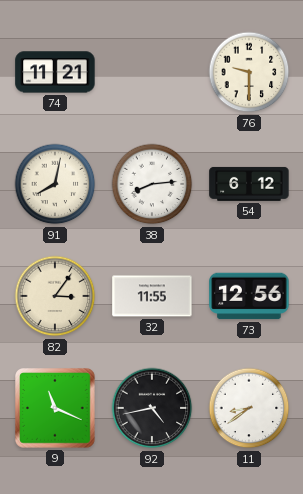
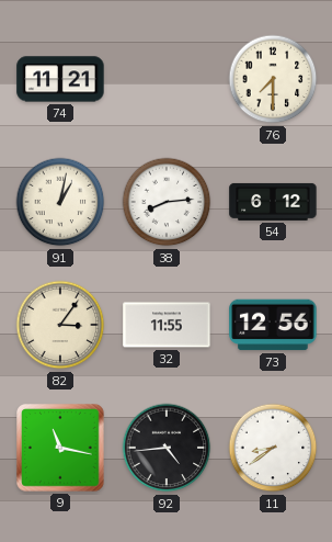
76: 9:30 -> 7:30
91: 8:02 -> 1:02
9: 11:19 -> 11:17
92: 4:43 -> 4:44
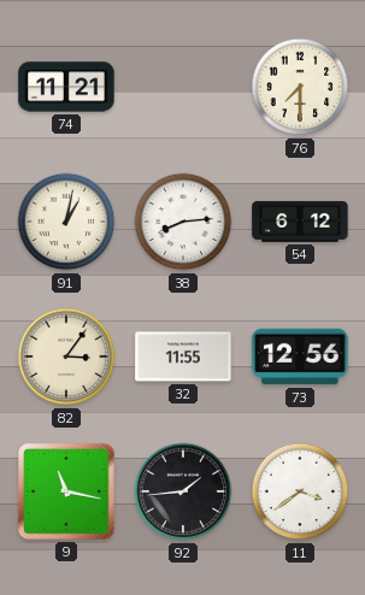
92: 4:44 -> 1:44
11: 8:39 -> 3:39
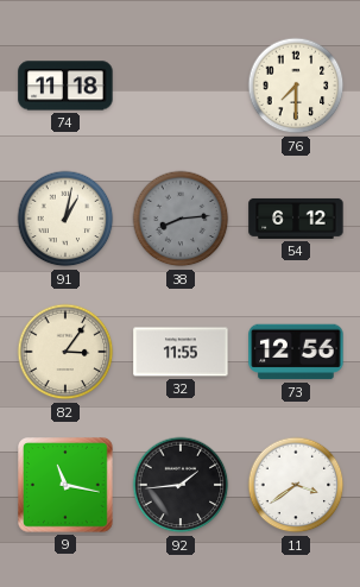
74: 11:21 -> 11:18
38 dial: white -> grey
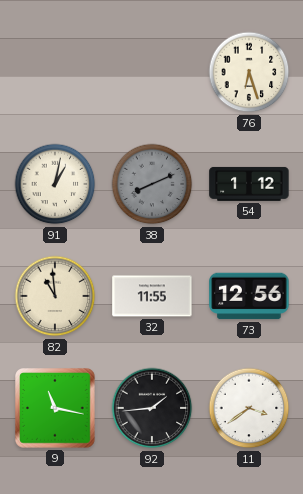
74: 11:18 -> none
76: 7:30 -> 6:27
38: 8:14 -> 8:11
54: 6:12 -> 1:12
82: 3:06 -> 10:59
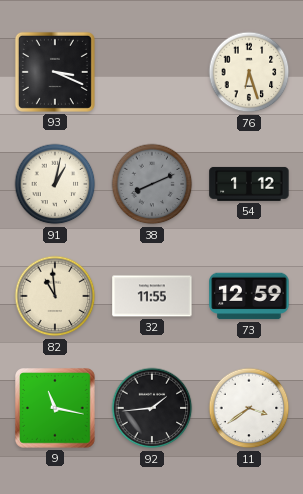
93: none -> 3:19
73: 12:56 -> 12:59
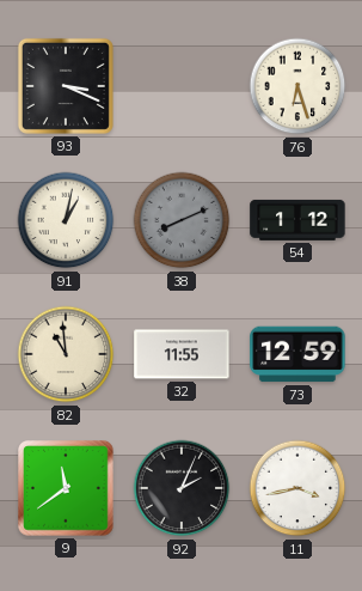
9: 11:17 -> 11:39
92: 1:44 -> 2:04
11: 3:39 -> 3:43
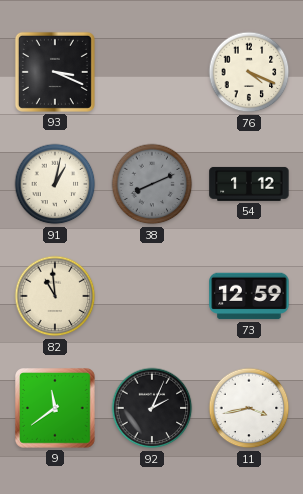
76: 6:27 -> 4:19
32: 11:55 -> none
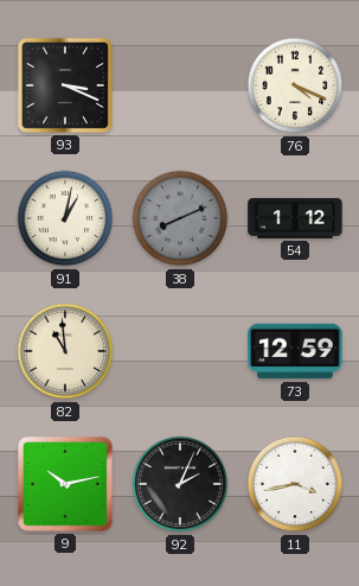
9: 11:39 -> 10:13
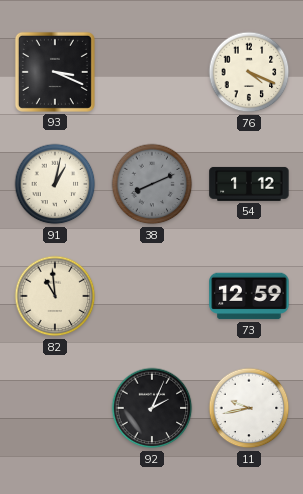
9: 10:13 -> none
11: 3:43 -> 9:43
